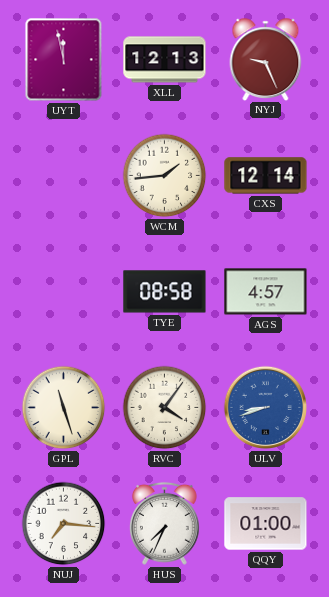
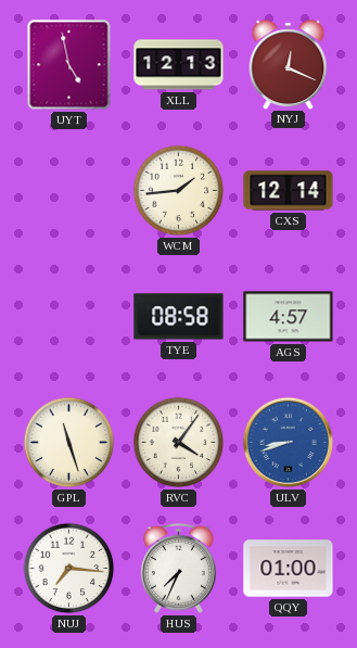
UYT: 11:58 -> 4:58
NYJ: 9:26 -> 12:19
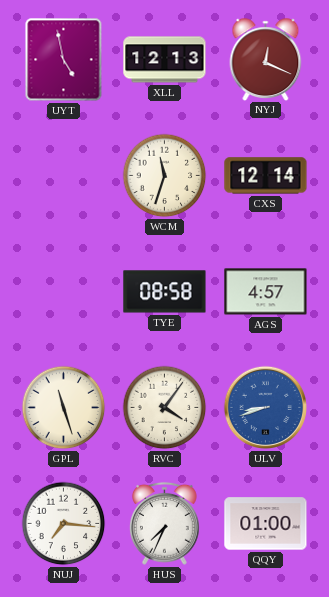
WCM: 1:44 -> 11:33
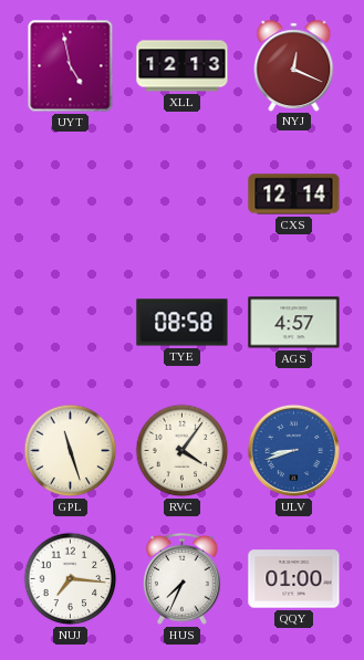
WCM: 11:33 -> none
